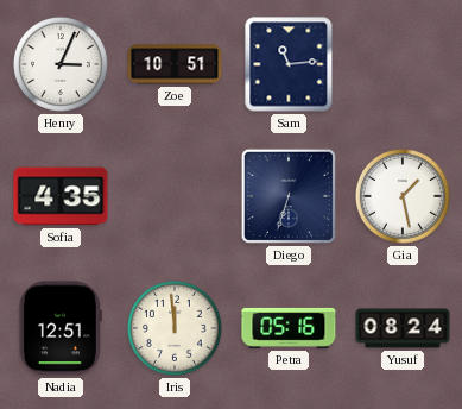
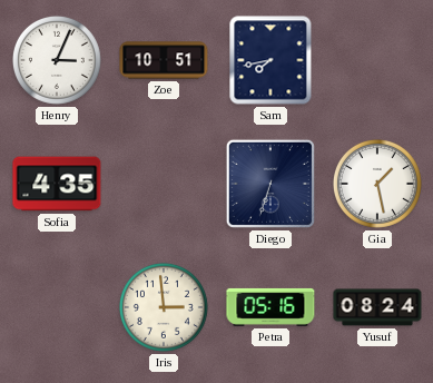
Sam: 11:14 -> 7:43
Nadia: 12:51 -> none
Iris: 11:59 -> 2:59
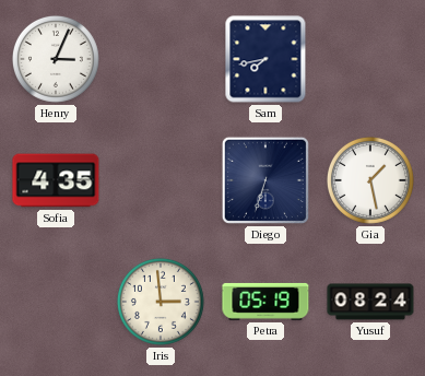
Zoe: 10:51 -> none
Petra: 05:16 -> 05:19
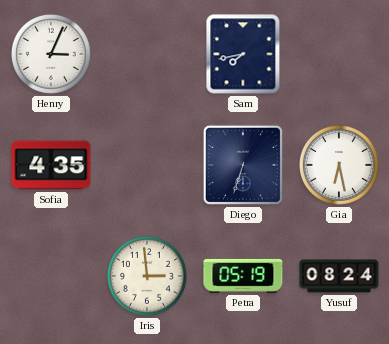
Gia: 1:28 -> 6:28
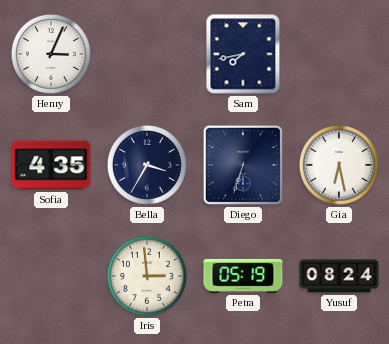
Bella: none -> 3:35
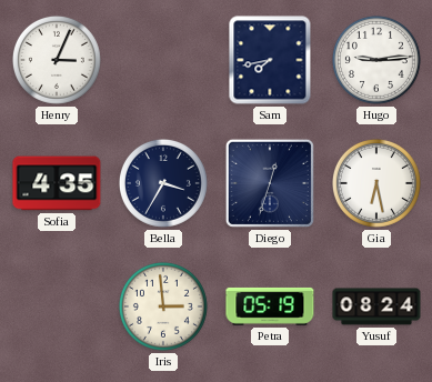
Hugo: none -> 9:14
Diego: 6:33 -> 12:33
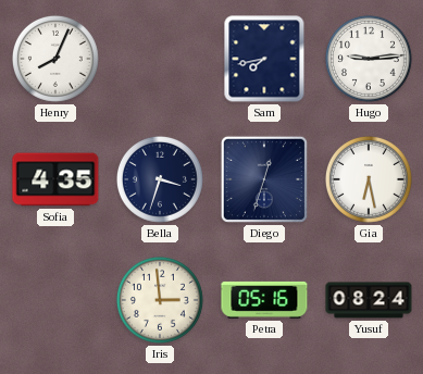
Henry: 3:04 -> 8:04
Bella: 3:35 -> 3:33
Petra: 05:19 -> 05:16
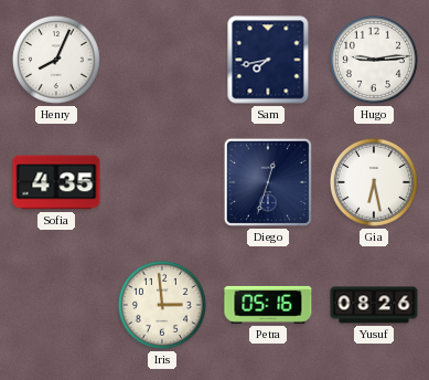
Bella: 3:33 -> none
Yusuf: 08:24 -> 08:26
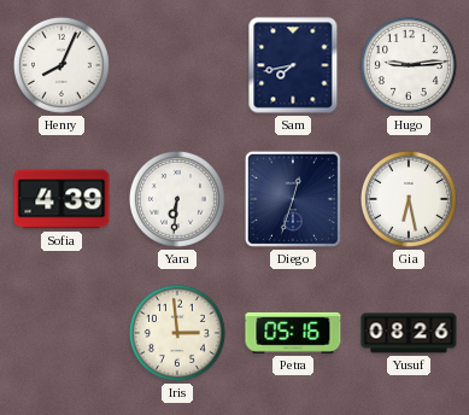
Sofia: 4:35 -> 4:39
Yara: none -> 6:31
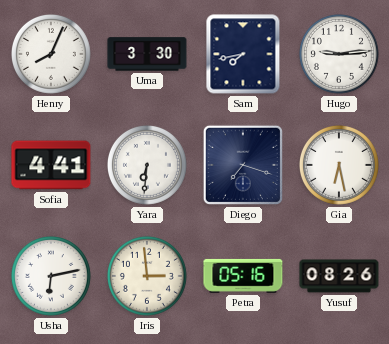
Uma: none -> 3:30
Sofia: 4:39 -> 4:41
Diego: 12:33 -> 7:18
Usha: none -> 6:13
